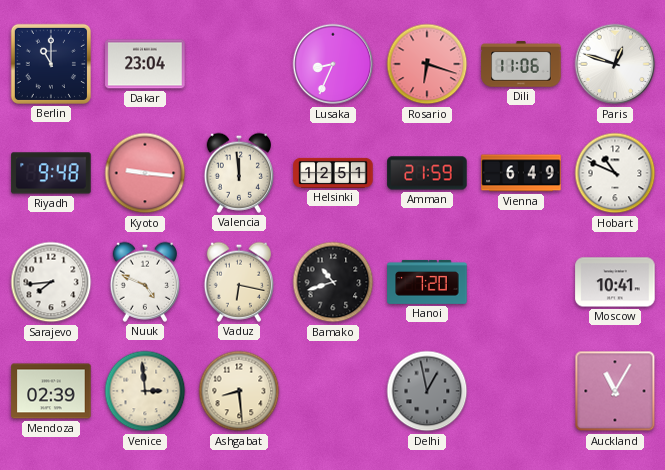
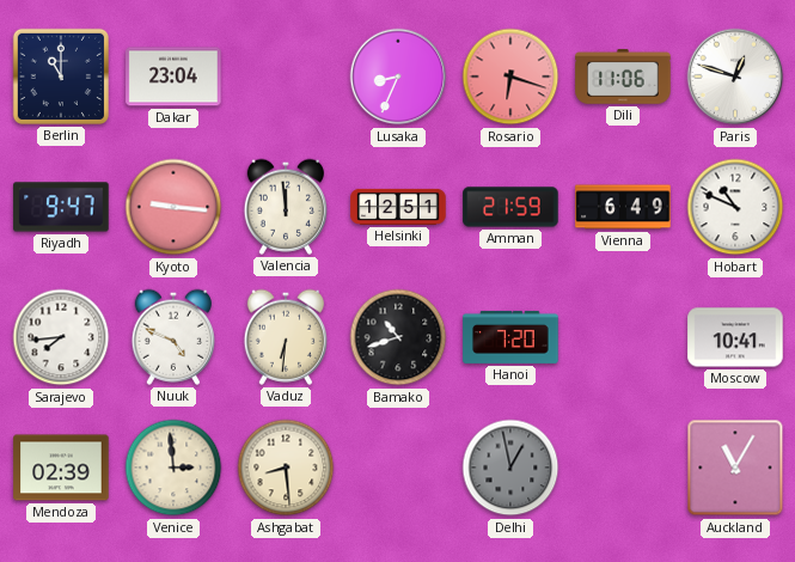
Riyadh: 9:48 -> 9:47
Vaduz: 6:17 -> 6:31
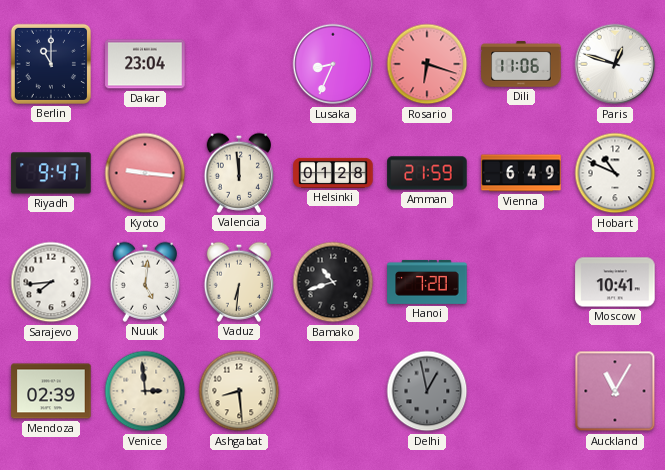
Helsinki: 12:51 -> 01:28
Nuuk: 4:49 -> 5:01
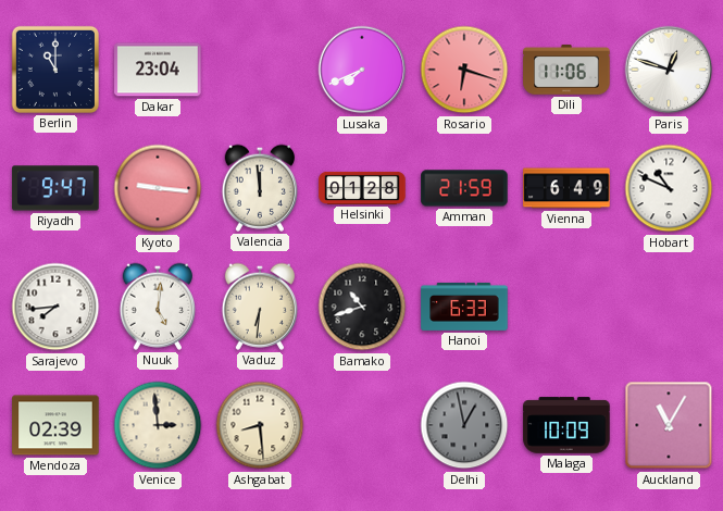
Lusaka: 8:34 -> 7:41
Hanoi: 7:20 -> 6:33
Moscow: 10:41 -> none
Malaga: none -> 10:09
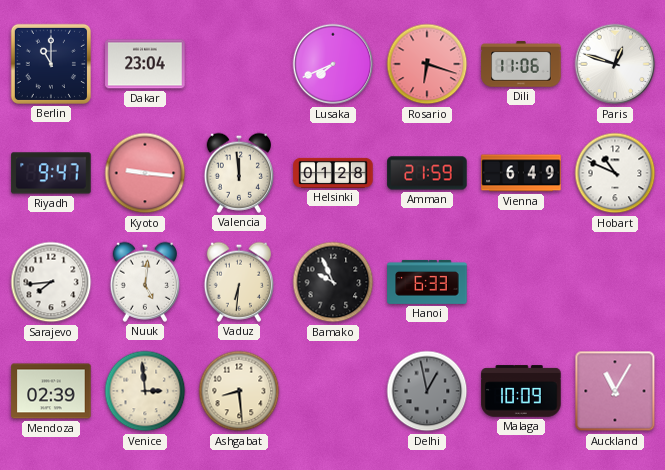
Bamako: 10:42 -> 9:56
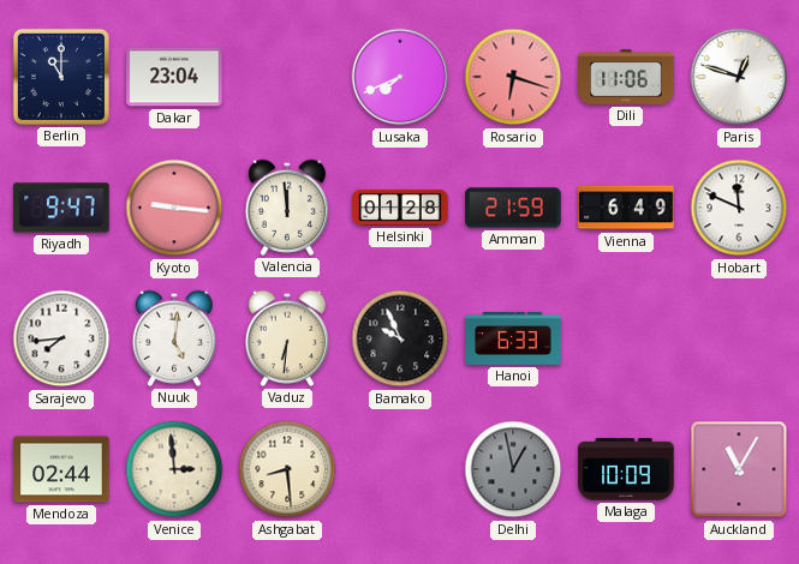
Hobart: 10:49 -> 11:49
Mendoza: 02:39 -> 02:44
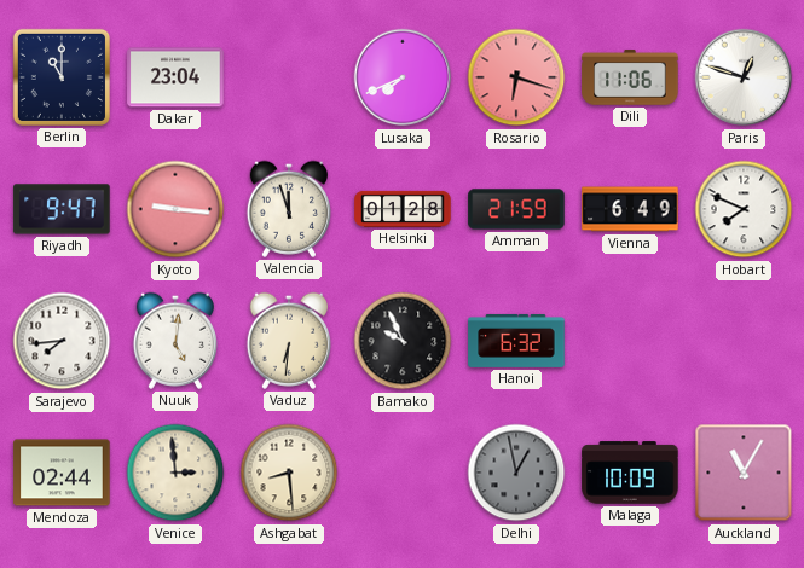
Valencia: 11:59 -> 11:57
Hobart: 11:49 -> 7:49
Hanoi: 6:33 -> 6:32
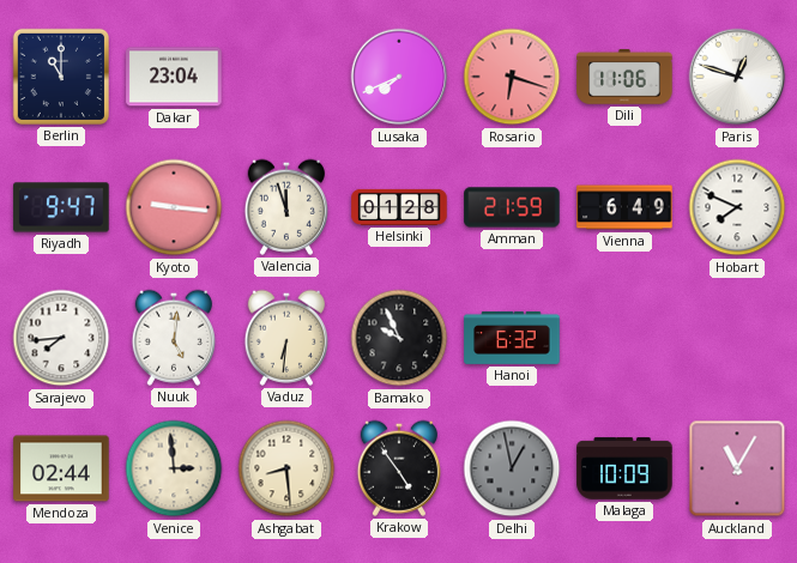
Krakow: none -> 4:54
